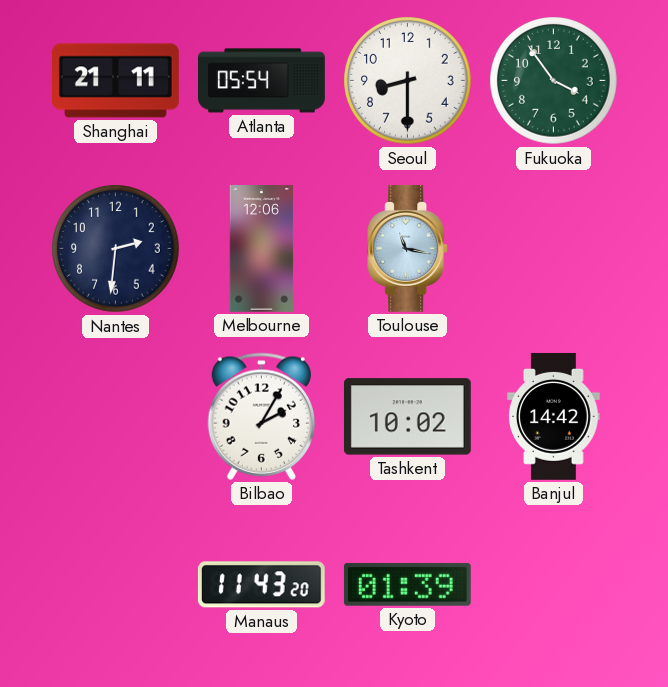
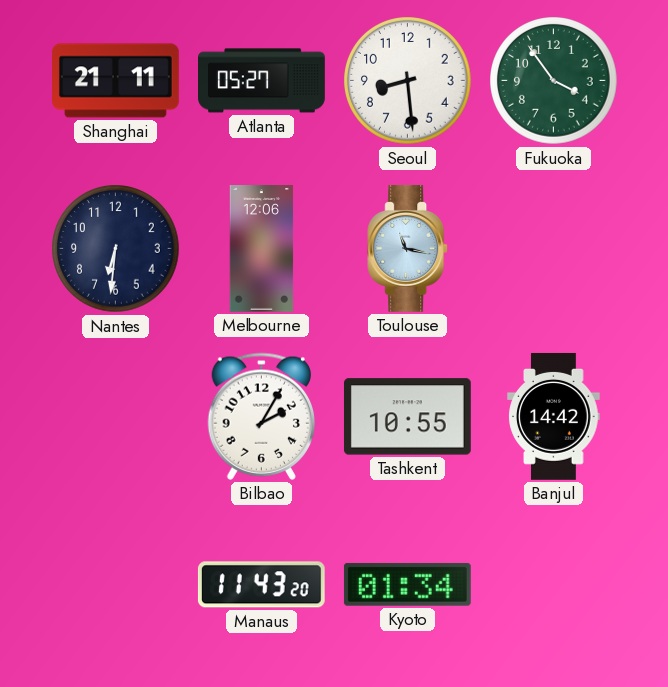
Atlanta: 05:54 -> 05:27
Seoul: 8:30 -> 8:29
Nantes: 2:31 -> 6:31
Tashkent: 10:02 -> 10:55
Kyoto: 01:39 -> 01:34
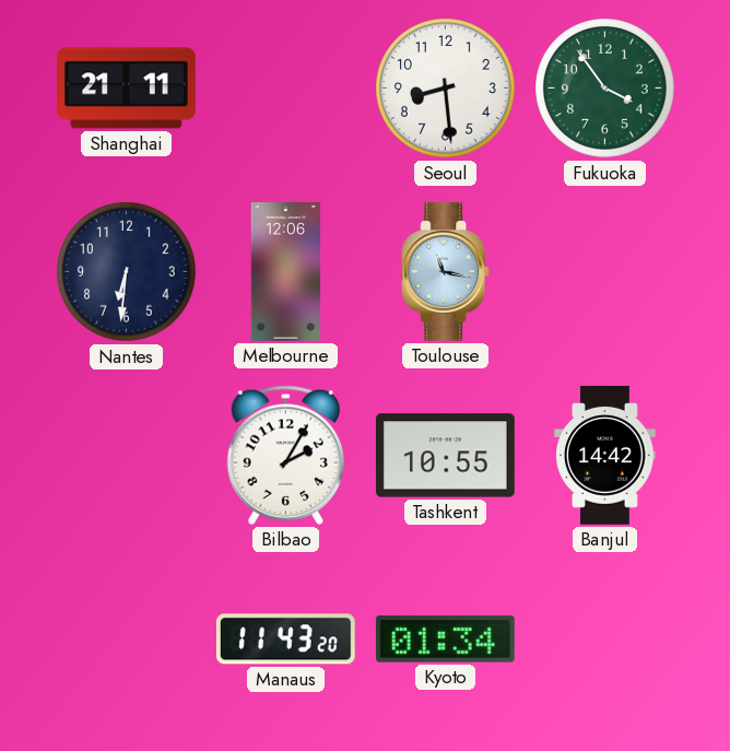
Atlanta: 05:27 -> none
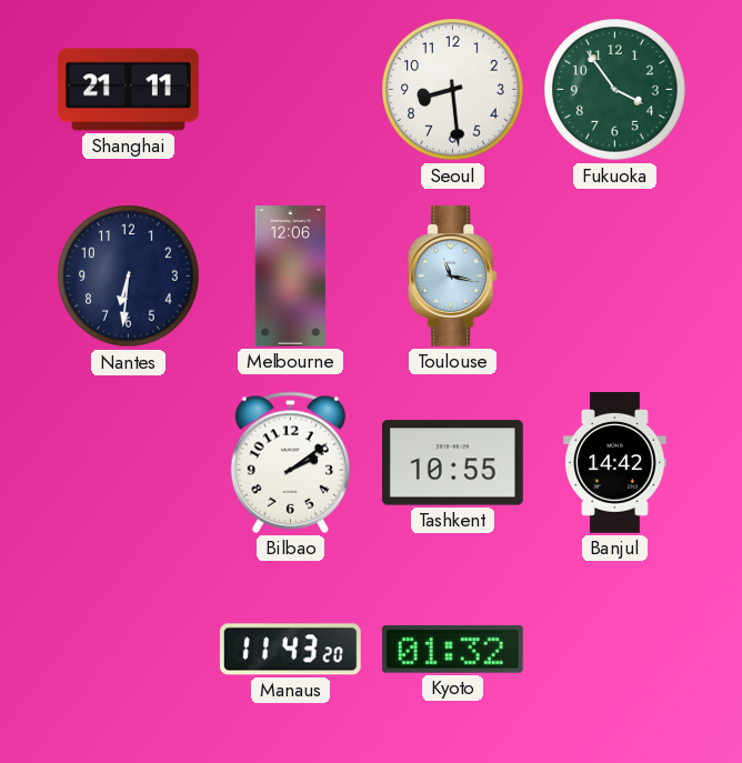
Bilbao: 2:05 -> 2:09
Kyoto: 01:34 -> 01:32
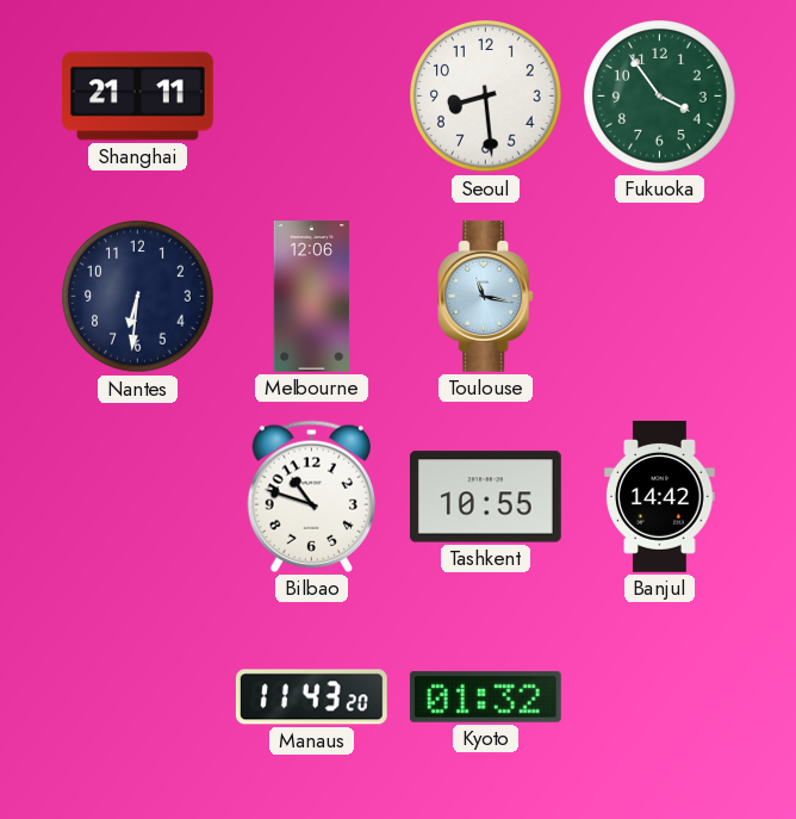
Bilbao: 2:09 -> 10:48
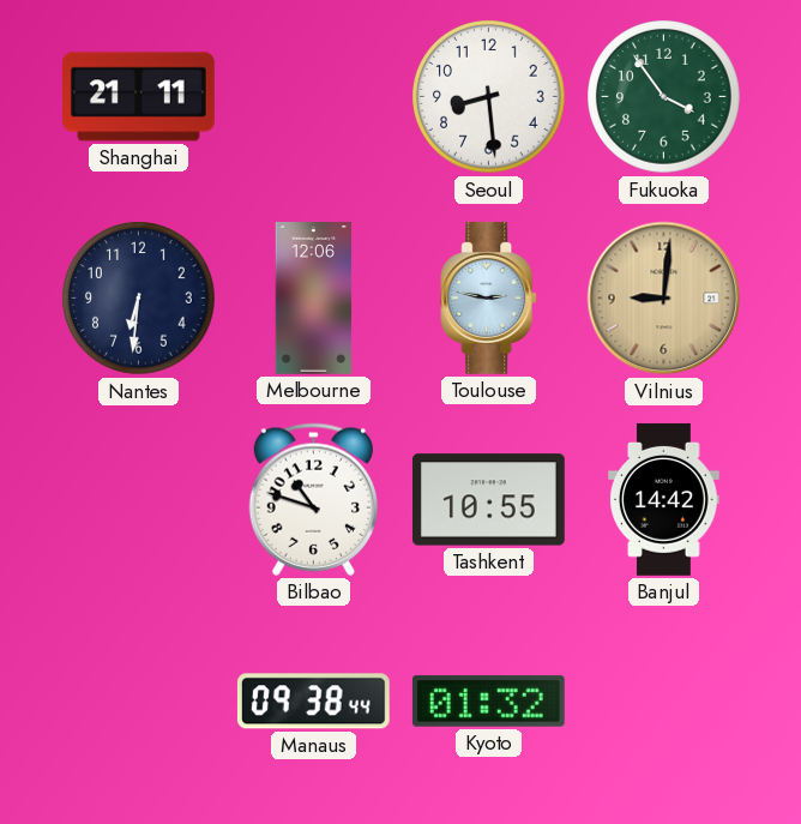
Toulouse: 11:17 -> 2:47
Vilnius: none -> 9:01
Manaus: 11:43 -> 09:38
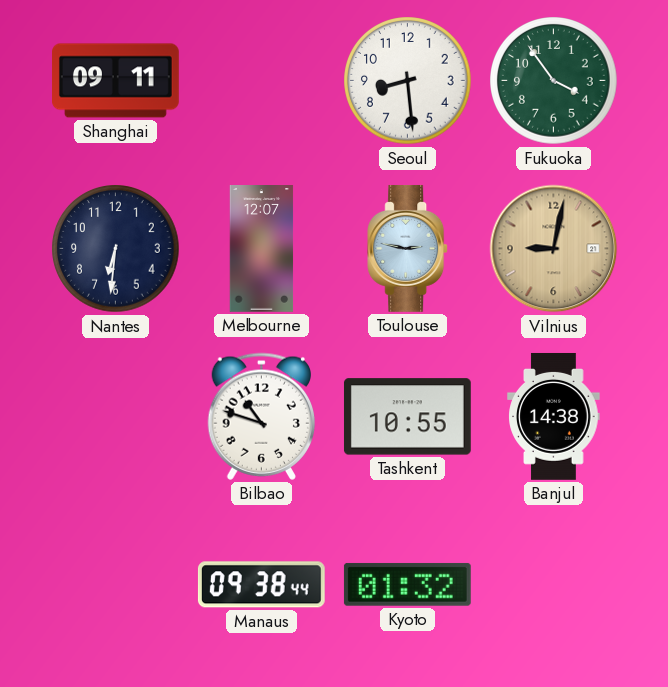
Shanghai: 21:11 -> 09:11
Melbourne: 12:06 -> 12:07
Vilnius: 9:01 -> 9:02
Banjul: 14:42 -> 14:38
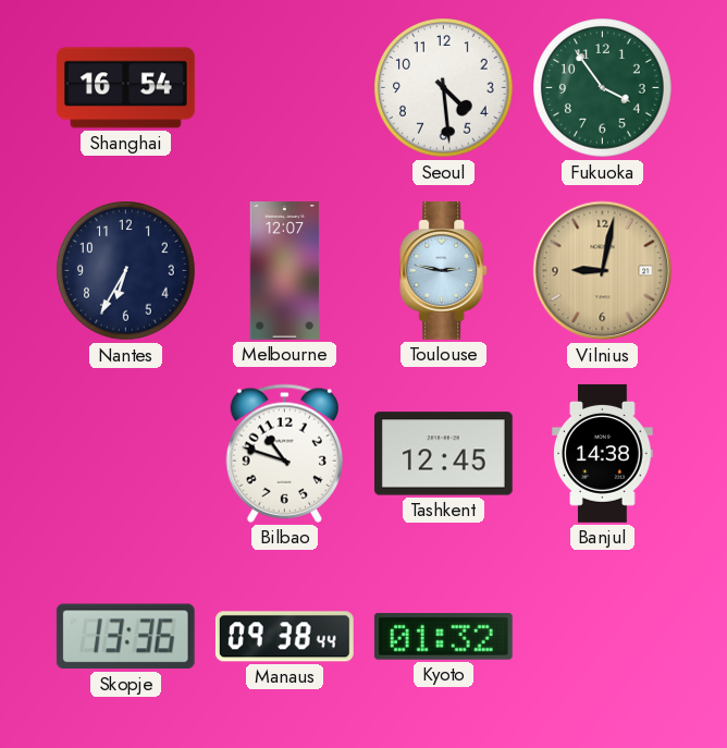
Shanghai: 09:11 -> 16:54
Seoul: 8:29 -> 4:29
Nantes: 6:31 -> 6:35
Tashkent: 10:55 -> 12:45
Skopje: none -> 13:36
